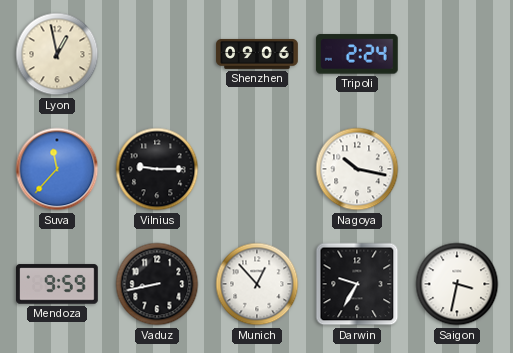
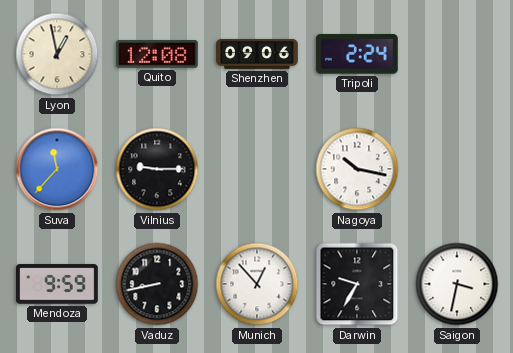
Quito: none -> 12:08
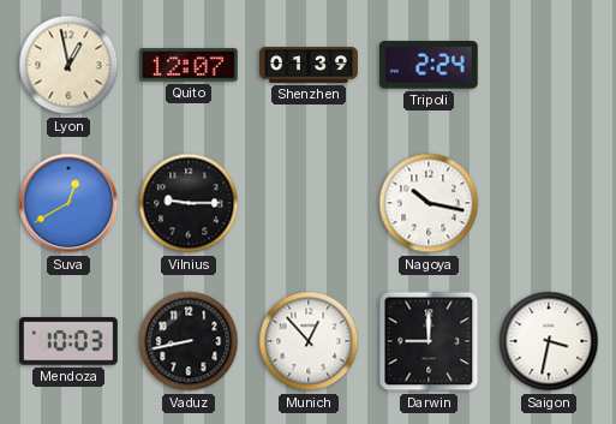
Quito: 12:08 -> 12:07
Shenzhen: 09:06 -> 01:39
Suva: 11:37 -> 12:40
Mendoza: 9:59 -> 10:03
Darwin: 9:35 -> 9:00
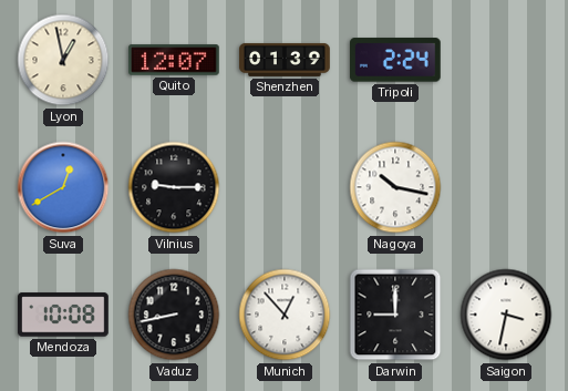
Mendoza: 10:03 -> 10:08
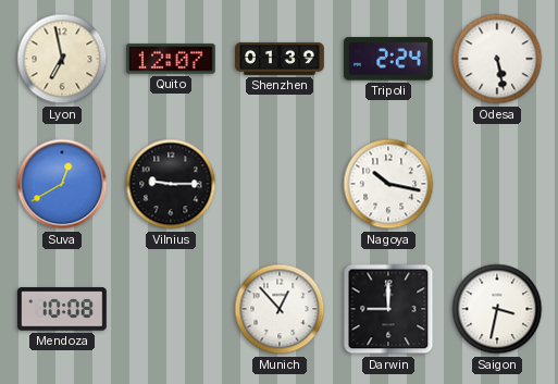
Lyon: 12:58 -> 6:58
Odesa: none -> 5:28
Vaduz: 8:43 -> none
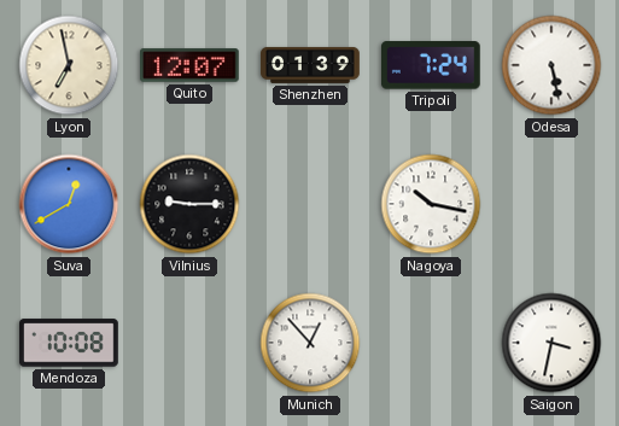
Tripoli: 2:24 -> 7:24
Darwin: 9:00 -> none
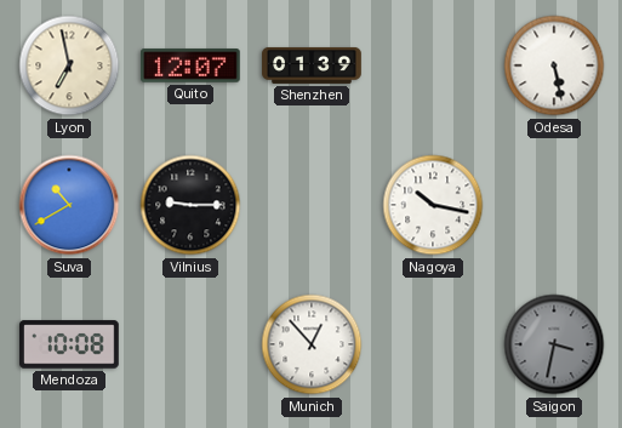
Tripoli: 7:24 -> none
Suva: 12:40 -> 10:40
Saigon dial: white -> grey
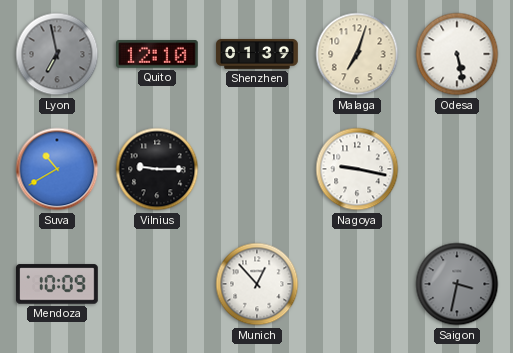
Lyon dial: cream -> grey
Quito: 12:07 -> 12:10
Malaga: none -> 7:03
Nagoya: 10:17 -> 9:17
Mendoza: 10:08 -> 10:09
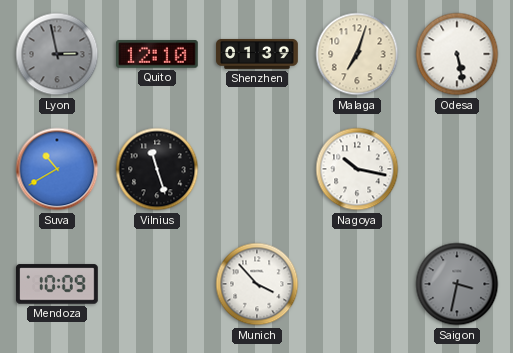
Lyon: 6:58 -> 2:58
Vilnius: 9:15 -> 11:27
Nagoya: 9:17 -> 10:17
Munich: 12:53 -> 3:53
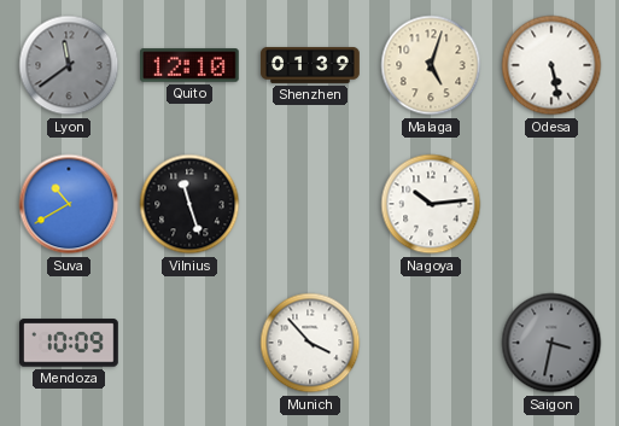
Lyon: 2:58 -> 11:39
Malaga: 7:03 -> 5:03
Nagoya: 10:17 -> 10:14
